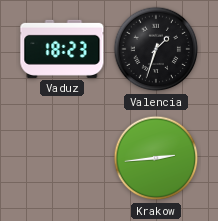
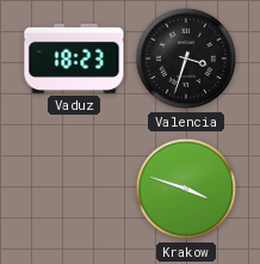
Valencia: 1:33 -> 3:33
Krakow: 2:44 -> 3:48
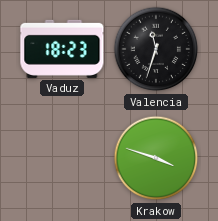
Valencia: 3:33 -> 11:33
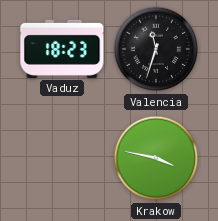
Krakow: 3:48 -> 3:47
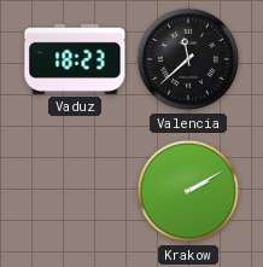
Valencia: 11:33 -> 11:38
Krakow: 3:47 -> 2:10
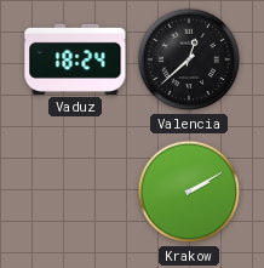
Vaduz: 18:23 -> 18:24
Valencia: 11:38 -> 12:38
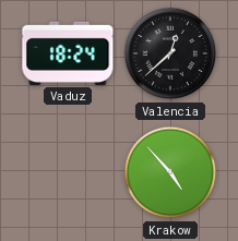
Krakow: 2:10 -> 4:53
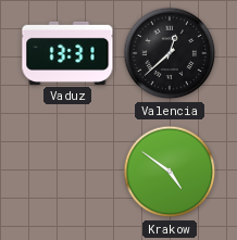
Vaduz: 18:24 -> 13:31
Krakow: 4:53 -> 4:51
